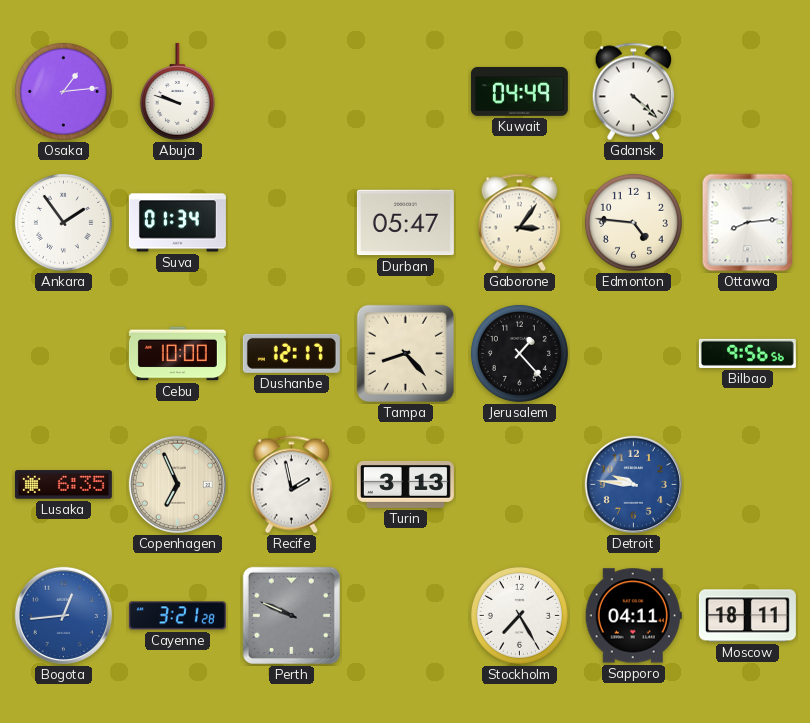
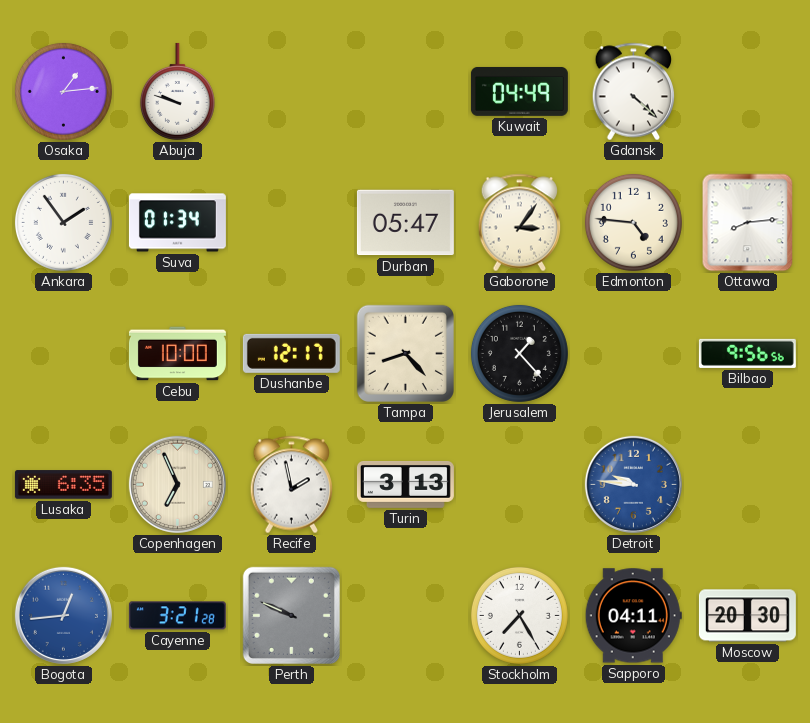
Moscow: 18:11 -> 20:30
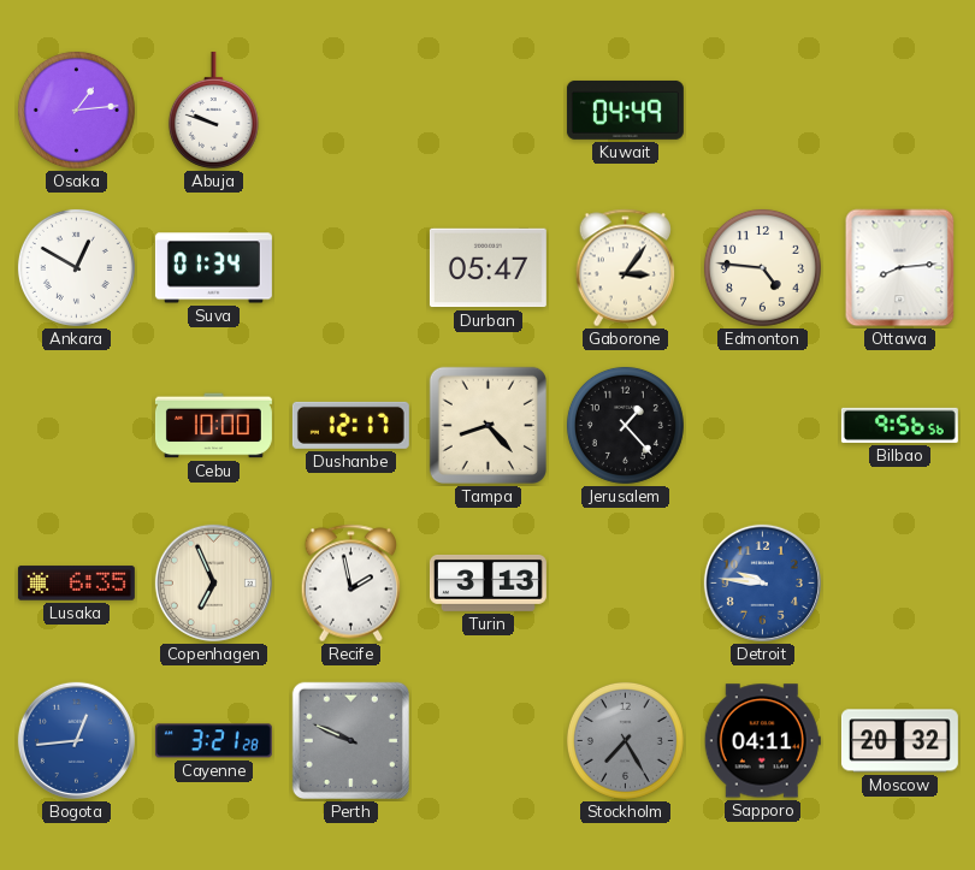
Gdansk: 4:22 -> none
Ankara: 1:54 -> 12:50
Stockholm dial: white -> grey
Moscow: 20:30 -> 20:32
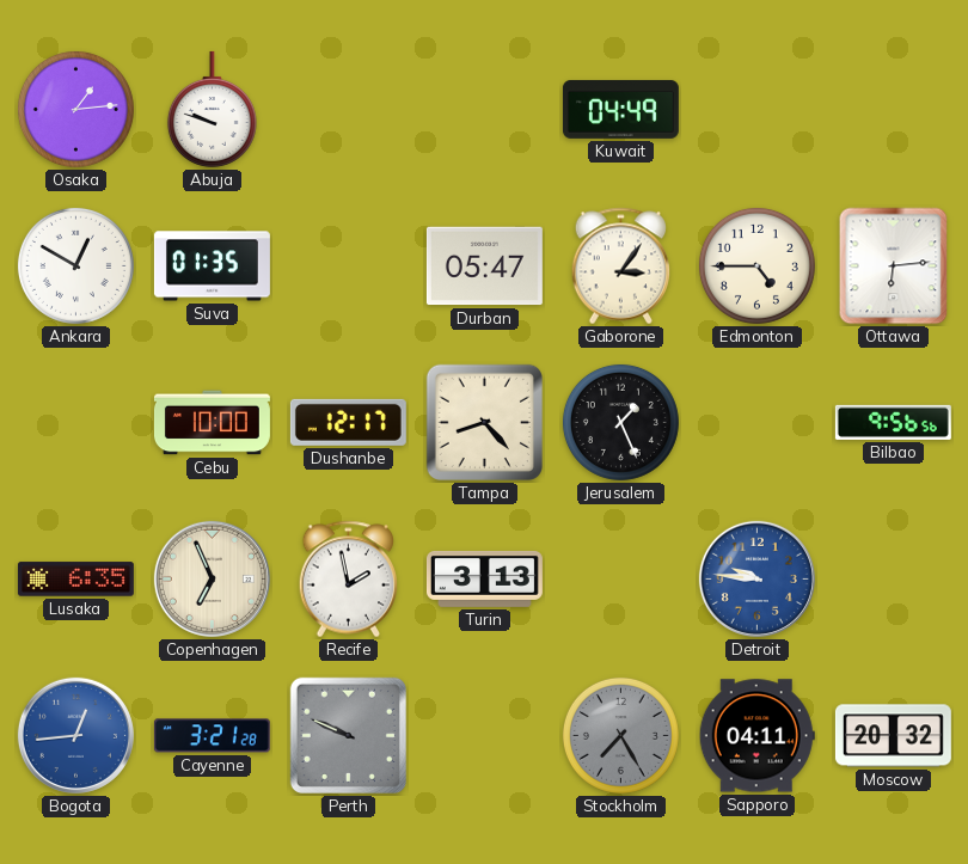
Suva: 01:34 -> 01:35
Edmonton: 4:46 -> 4:45
Ottawa: 8:14 -> 6:14
Jerusalem: 1:23 -> 1:26
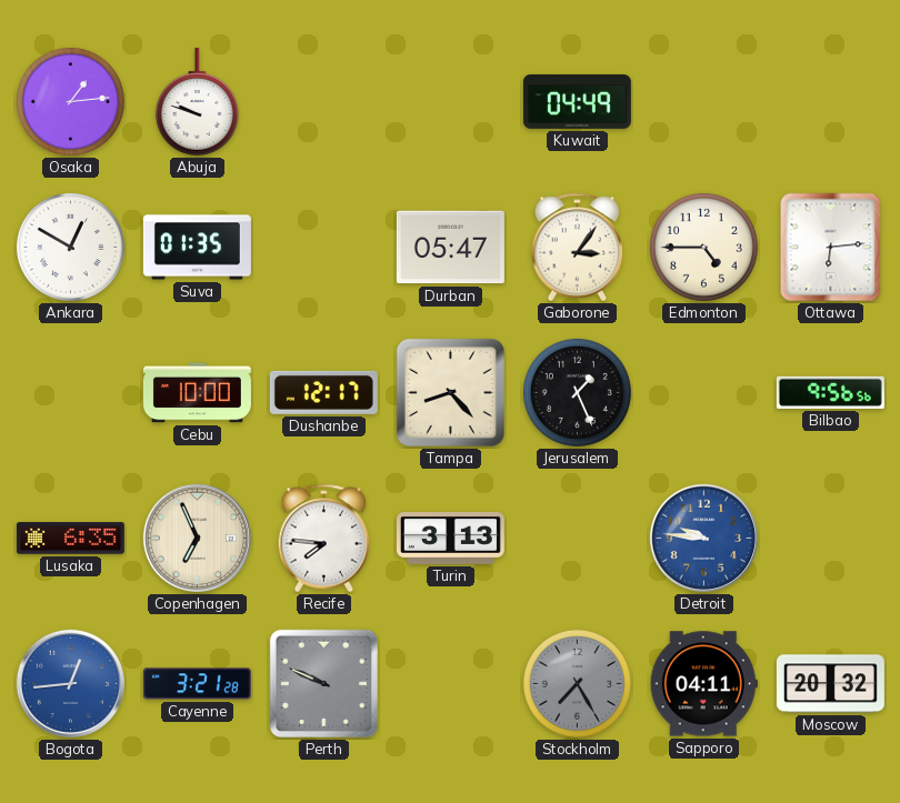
Recife: 1:58 -> 7:46
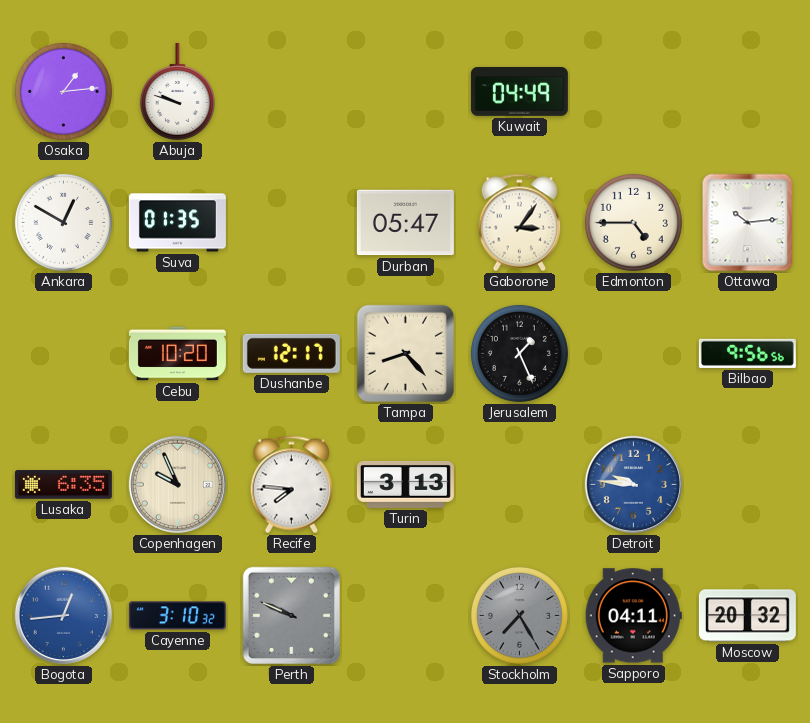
Ottawa: 6:14 -> 10:14
Cebu: 10:00 -> 10:20
Copenhagen: 6:56 -> 9:56
Cayenne: 3:21 -> 3:10
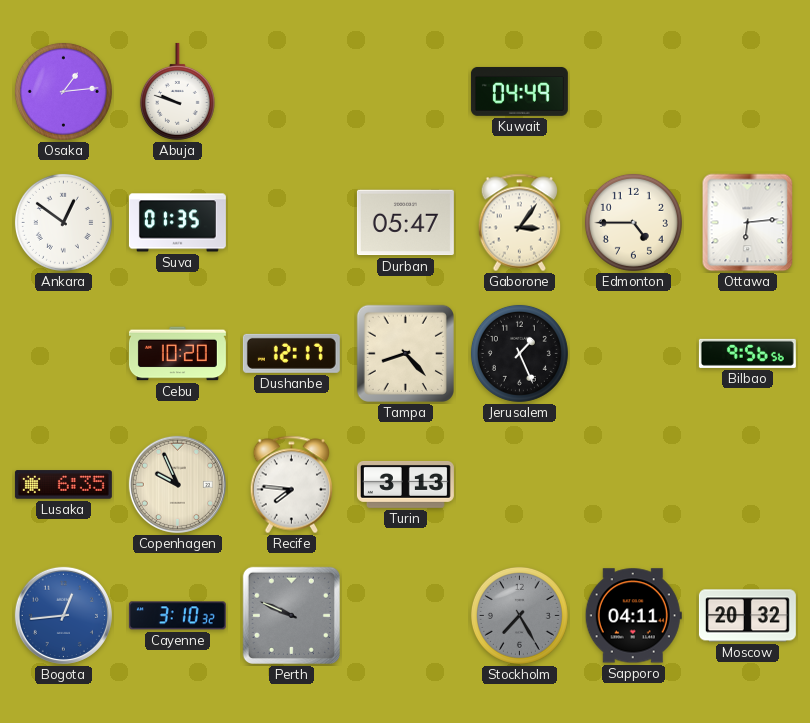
Ankara: 12:50 -> 12:51
Ottawa: 10:14 -> 6:14
Detroit: 9:46 -> none
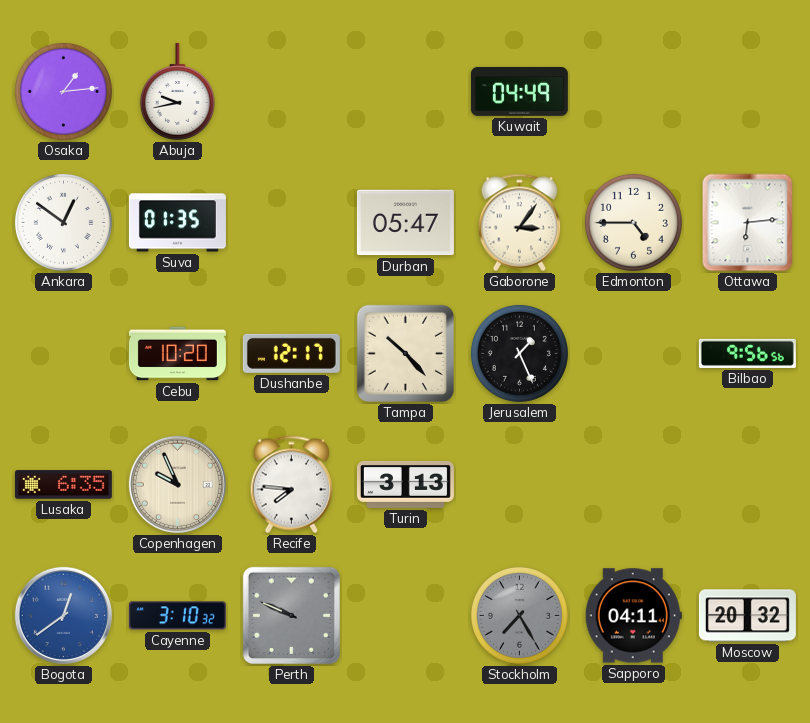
Abuja: 9:48 -> 9:43
Tampa: 8:23 -> 10:23
Bogota: 12:44 -> 12:39
